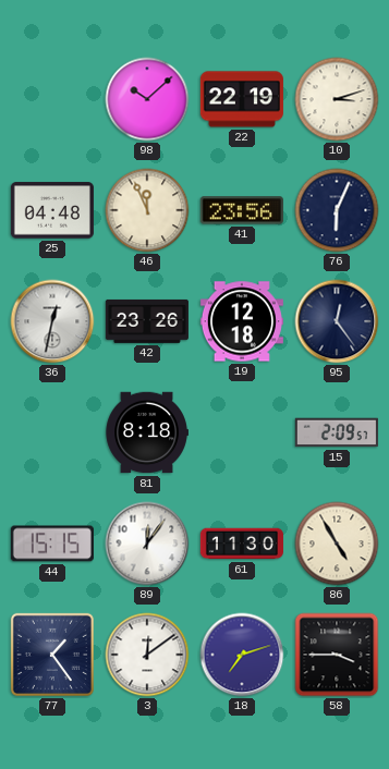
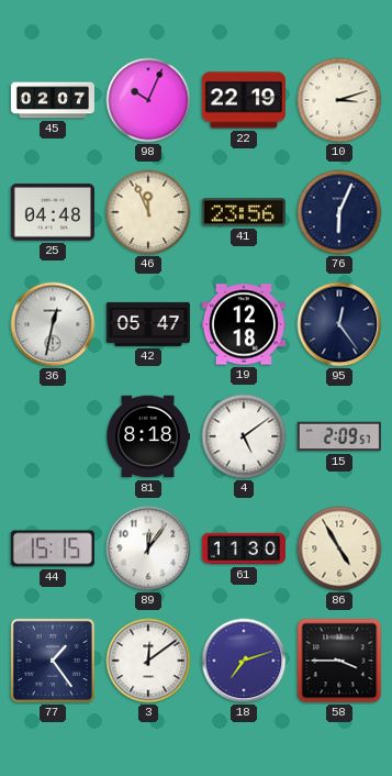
45: none -> 02:07
98: 10:08 -> 10:04
42: 23:26 -> 05:47
4: none -> 5:09
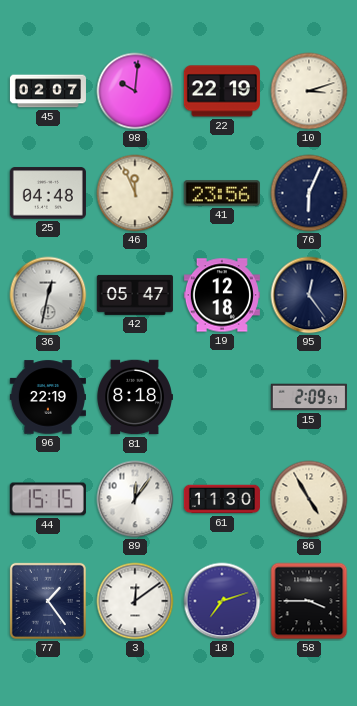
98: 10:04 -> 10:01
96: none -> 22:19
4: 5:09 -> none
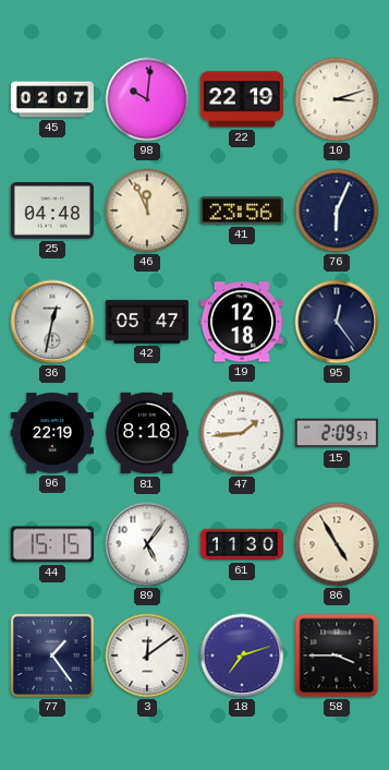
47: none -> 1:44
89: 12:06 -> 5:06
